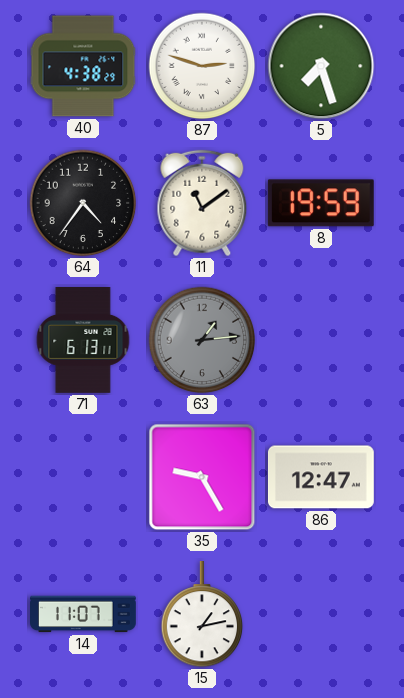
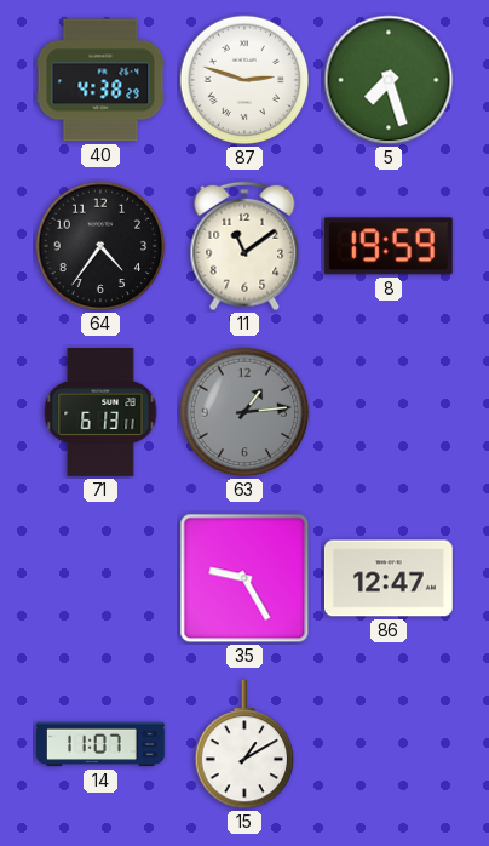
15: 1:13 -> 1:10
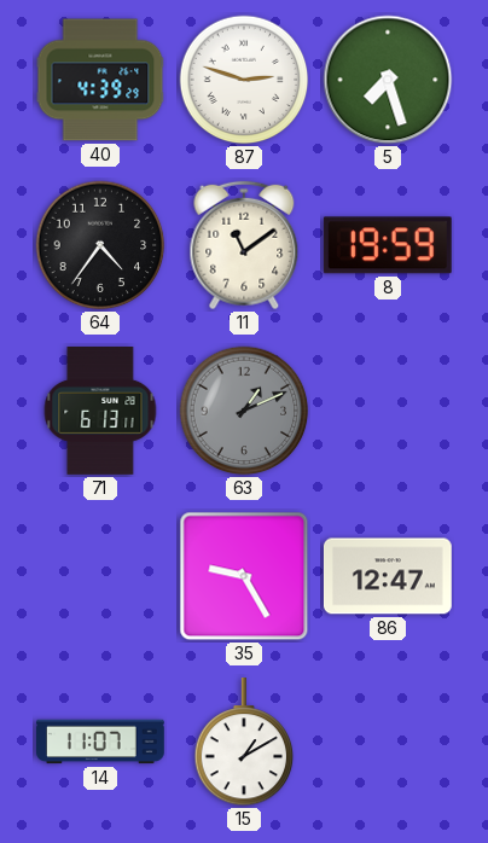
40: 4:38 -> 4:39
63: 1:14 -> 1:11
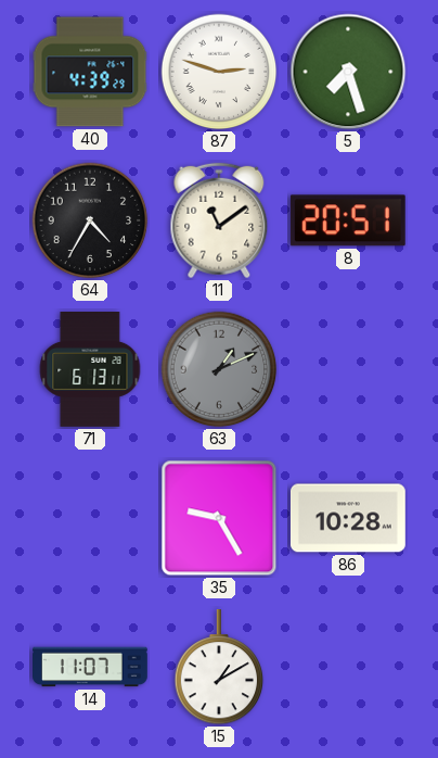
64: 4:36 -> 4:35
8: 19:59 -> 20:51
86: 12:47 -> 10:28
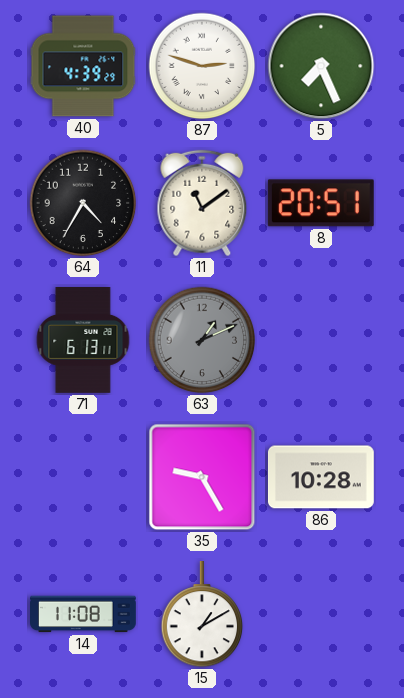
5: 7:27 -> 7:26
14: 11:07 -> 11:08
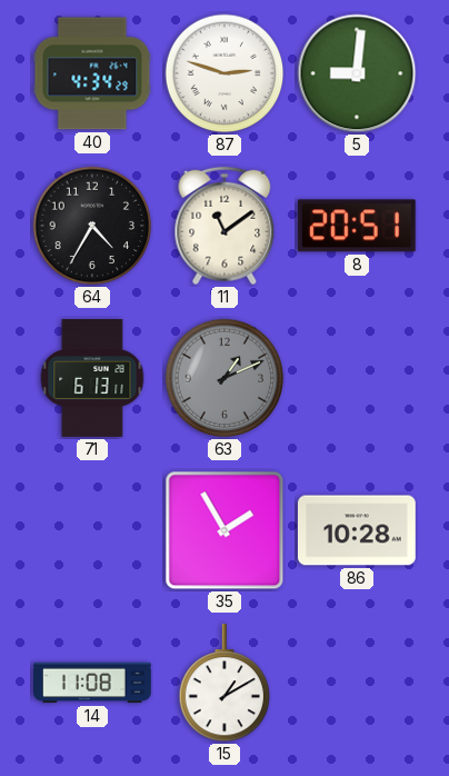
40: 4:39 -> 4:34
5: 7:26 -> 9:01
35: 9:25 -> 1:55
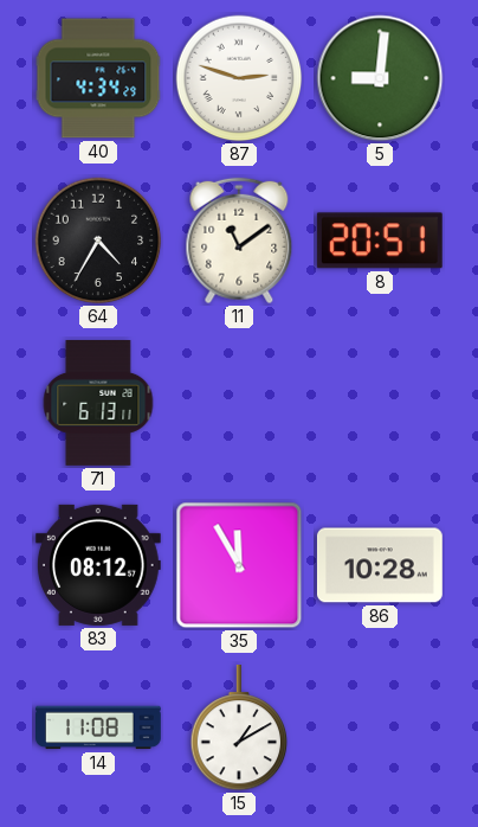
63: 1:11 -> none
83: none -> 08:12
35: 1:55 -> 11:55
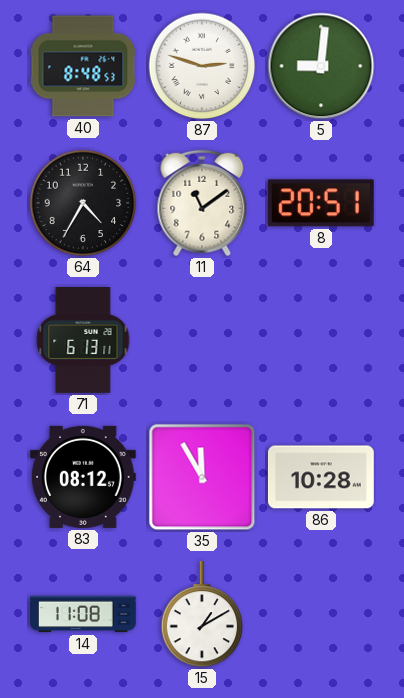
40: 4:34 -> 8:48
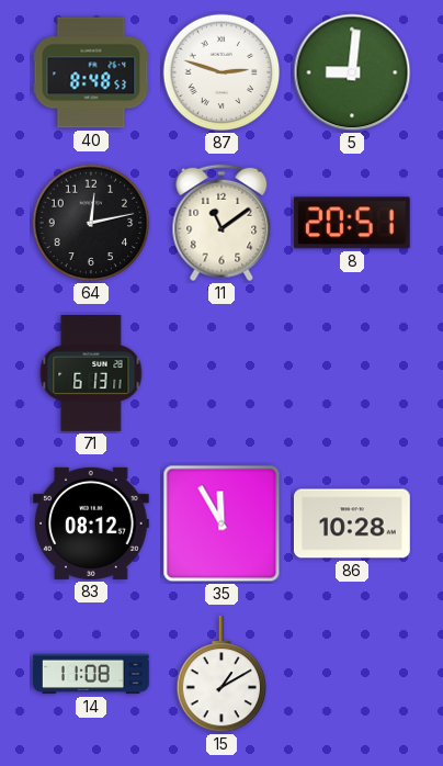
64: 4:35 -> 12:13
